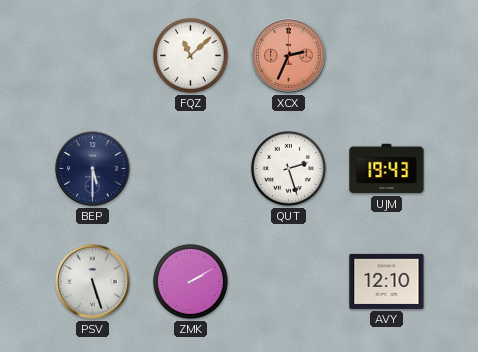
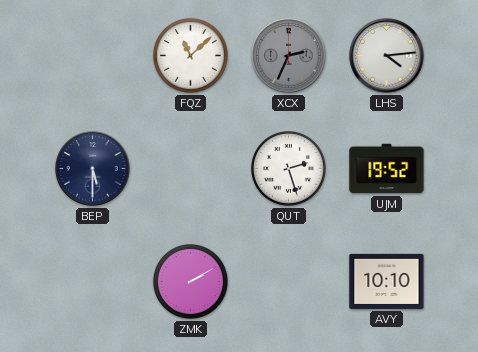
XCX dial: salmon -> grey
LHS: none -> 4:14
UJM: 19:43 -> 19:52
PSV: 5:27 -> none
AVY: 12:10 -> 10:10
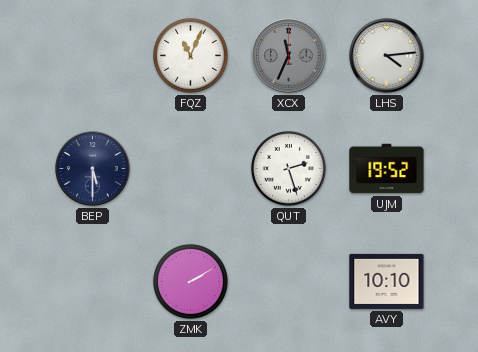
FQZ: 11:08 -> 11:04
XCX: 2:34 -> 11:34
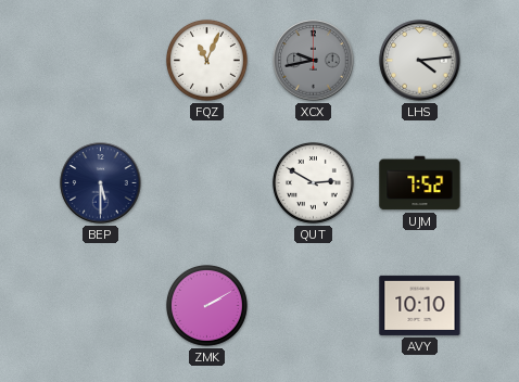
XCX: 11:34 -> 9:43
QUT: 2:27 -> 2:50
UJM: 19:52 -> 7:52
